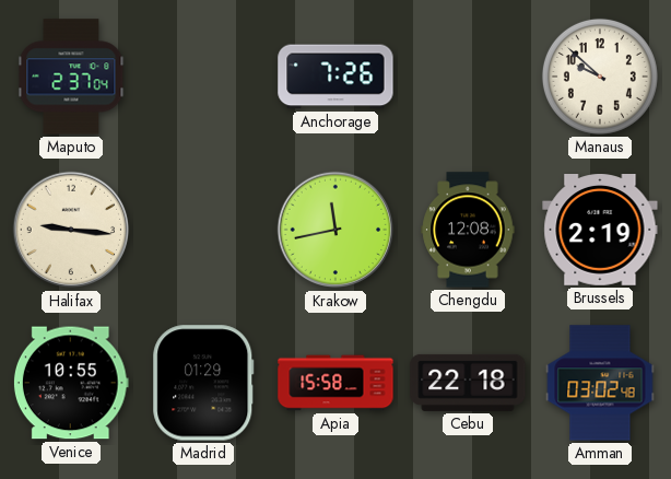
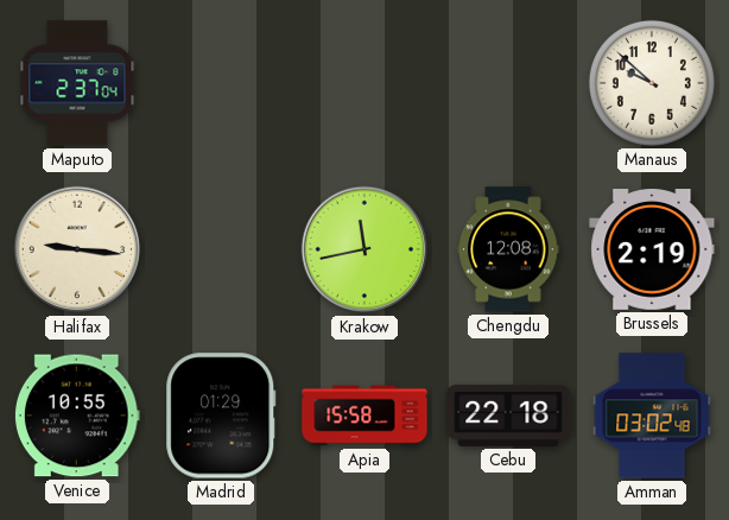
Anchorage: 7:26 -> none
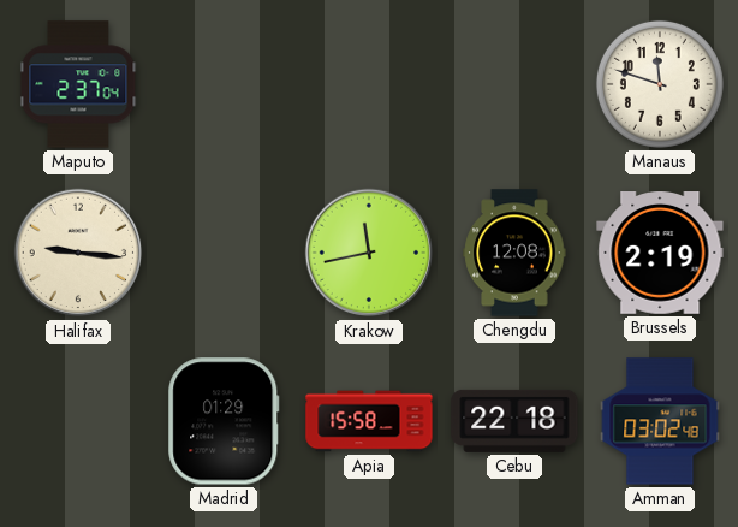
Manaus: 9:52 -> 11:48
Venice: 10:55 -> none
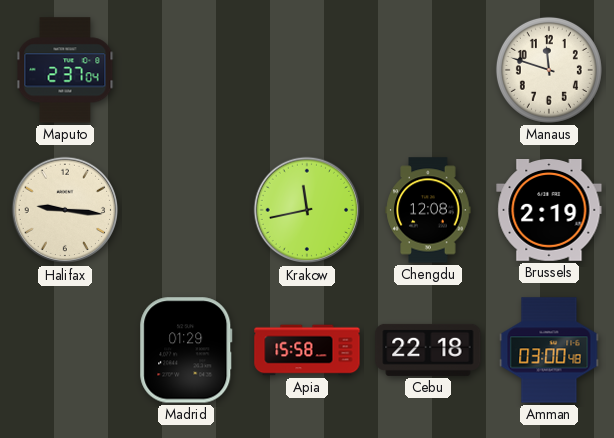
Amman: 03:02 -> 03:00
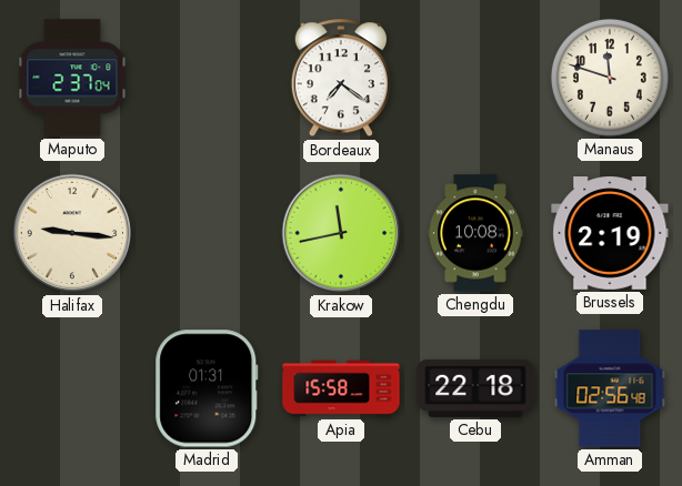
Bordeaux: none -> 7:21
Chengdu: 12:08 -> 10:08
Madrid: 01:29 -> 01:31
Amman: 03:00 -> 02:56
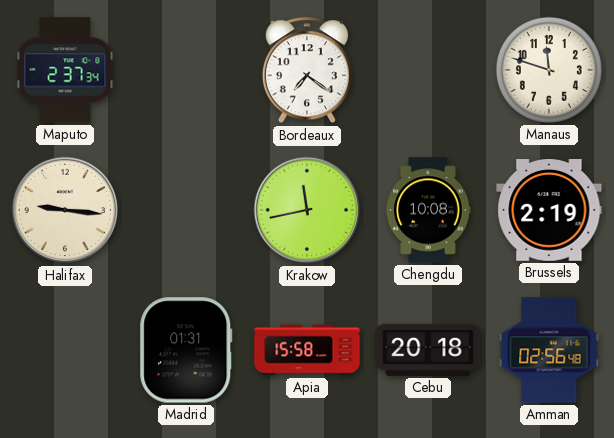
Maputo: 2:37:04 -> 2:37:34
Cebu: 22:18 -> 20:18
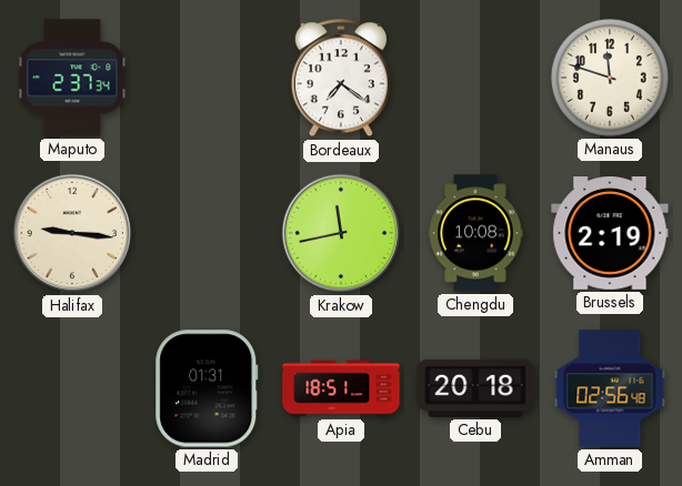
Apia: 15:58 -> 18:51
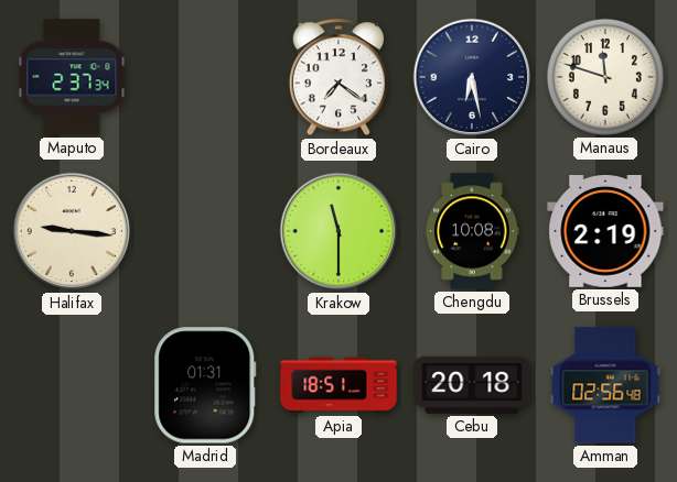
Cairo: none -> 6:28
Krakow: 11:43 -> 11:30
